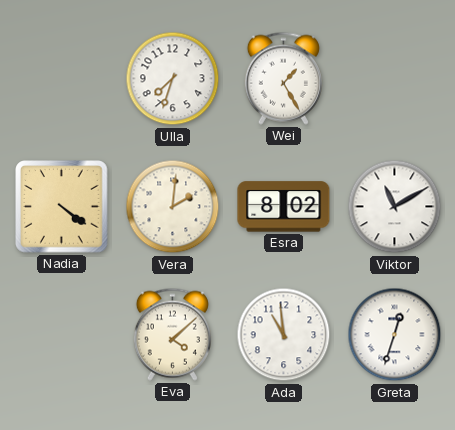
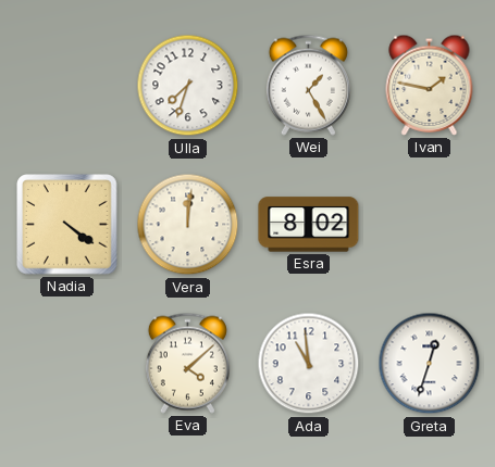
Ivan: none -> 1:47
Vera: 2:01 -> 12:01
Viktor: 11:10 -> none
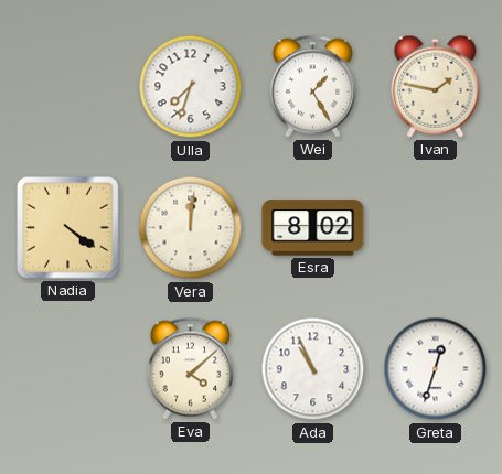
Ada: 10:59 -> 10:56
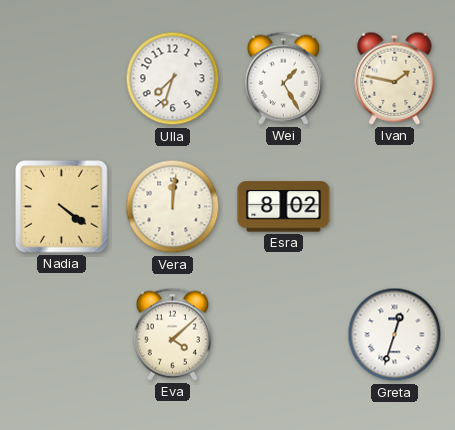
Ada: 10:56 -> none
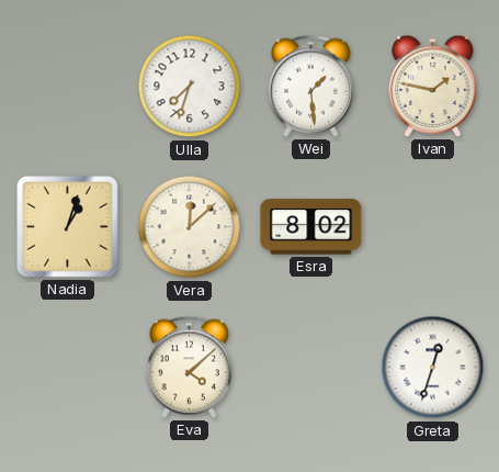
Wei: 1:25 -> 1:29
Nadia: 4:21 -> 1:03
Vera: 12:01 -> 12:08
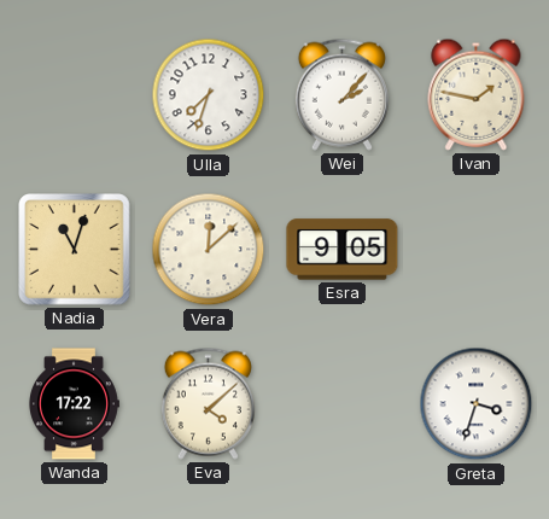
Wei: 1:29 -> 2:07
Nadia: 1:03 -> 11:03
Esra: 8:02 -> 9:05
Wanda: none -> 17:22
Greta: 12:33 -> 3:33
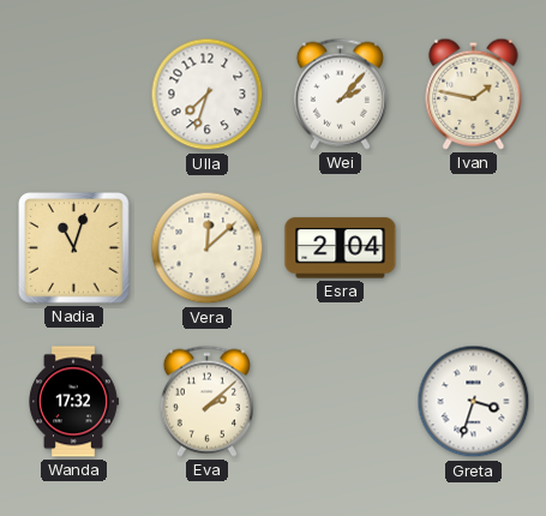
Esra: 9:05 -> 2:04
Wanda: 17:22 -> 17:32
Eva: 4:08 -> 2:08
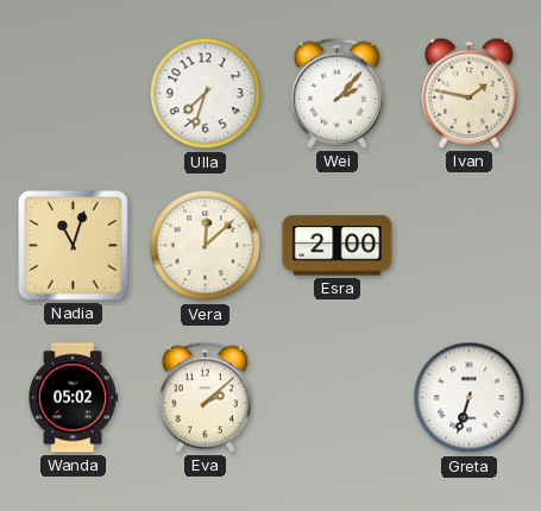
Esra: 2:04 -> 2:00
Wanda: 17:32 -> 05:02
Greta: 3:33 -> 6:33
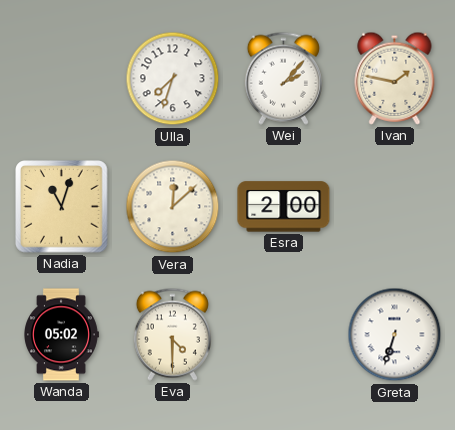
Eva: 2:08 -> 4:30
